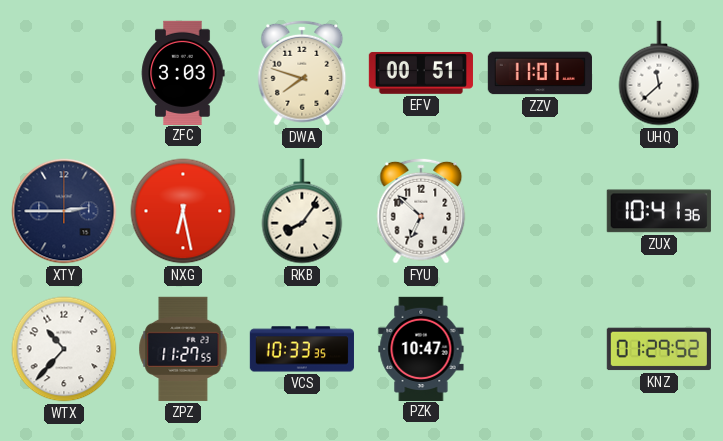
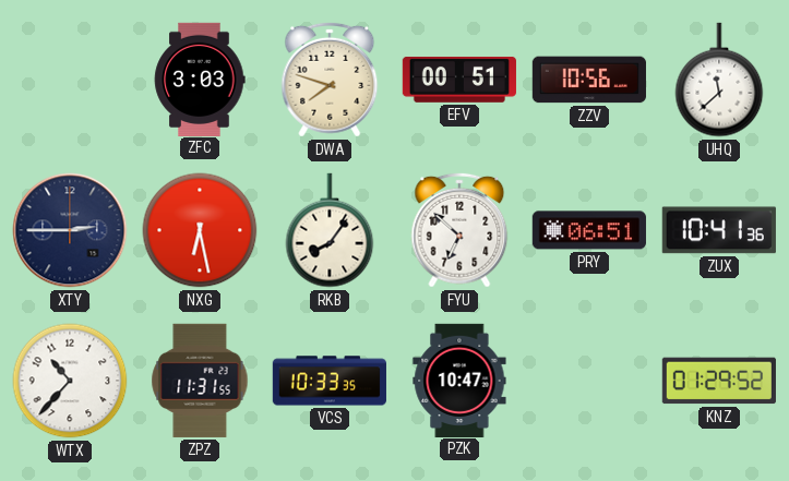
ZZV: 11:01 -> 10:56
PRY: none -> 06:51
ZPZ: 11:27 -> 11:31
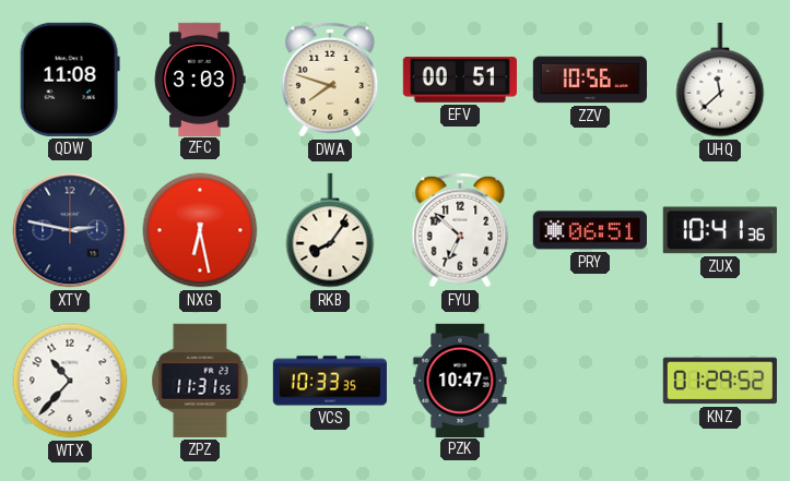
QDW: none -> 11:08
XTY: 2:45 -> 2:47
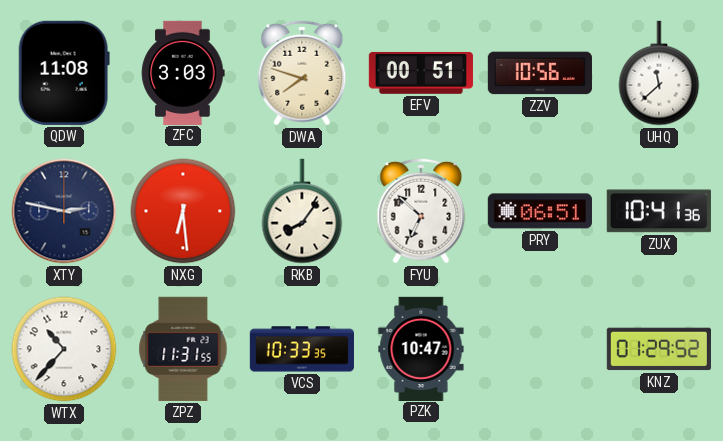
NXG: 6:28 -> 6:29
